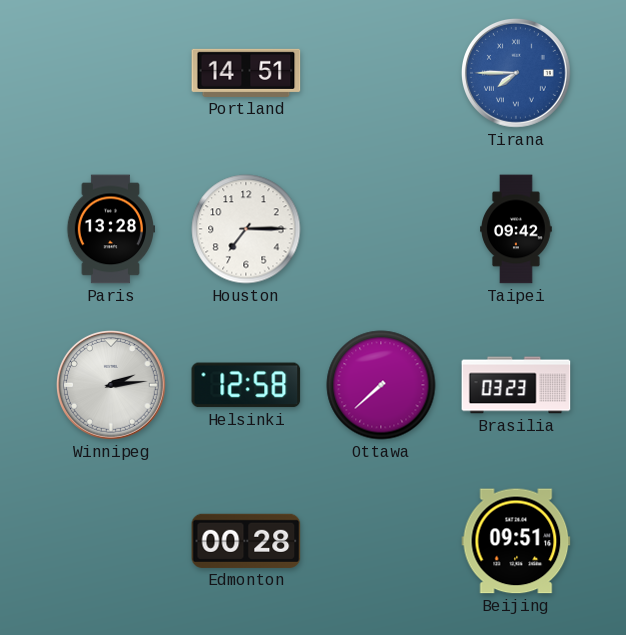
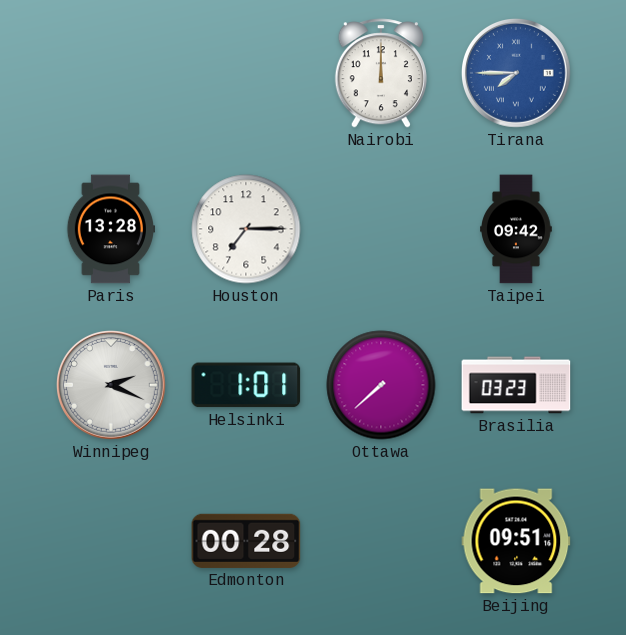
Portland: 14:51 -> none
Nairobi: none -> 12:00
Winnipeg: 2:14 -> 2:19
Helsinki: 12:58 -> 1:01
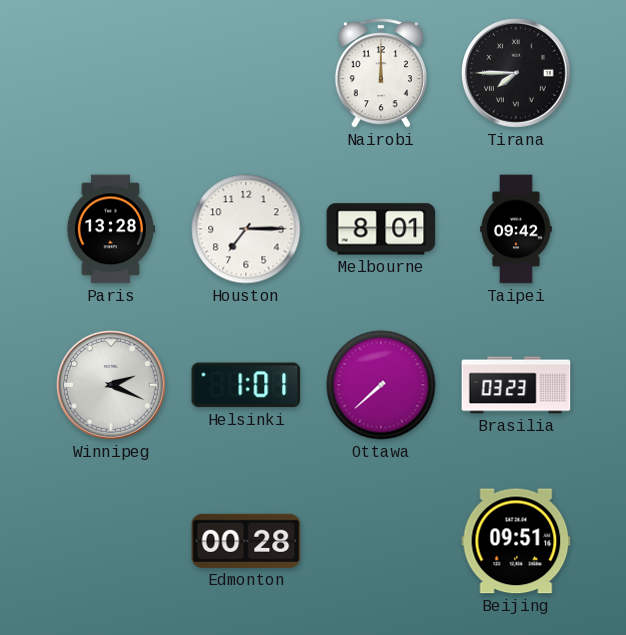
Tirana dial: blue -> black
Melbourne: none -> 8:01
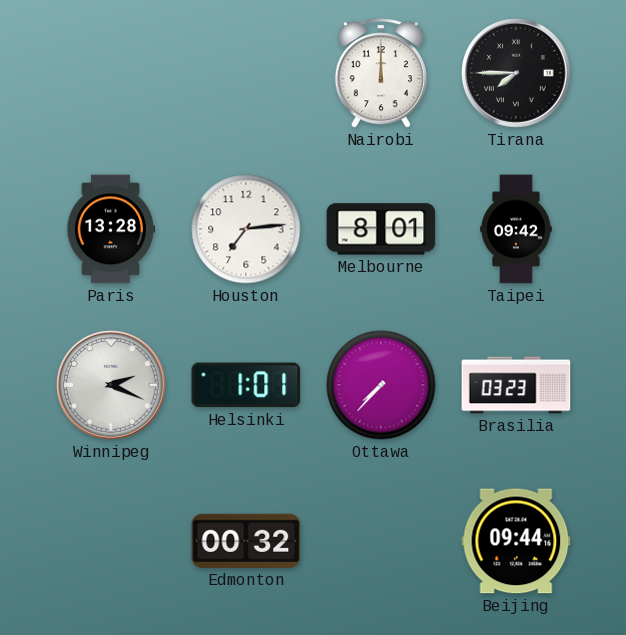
Houston: 7:15 -> 7:14
Ottawa: 7:38 -> 7:37
Edmonton: 00:28 -> 00:32
Beijing: 09:51 -> 09:44
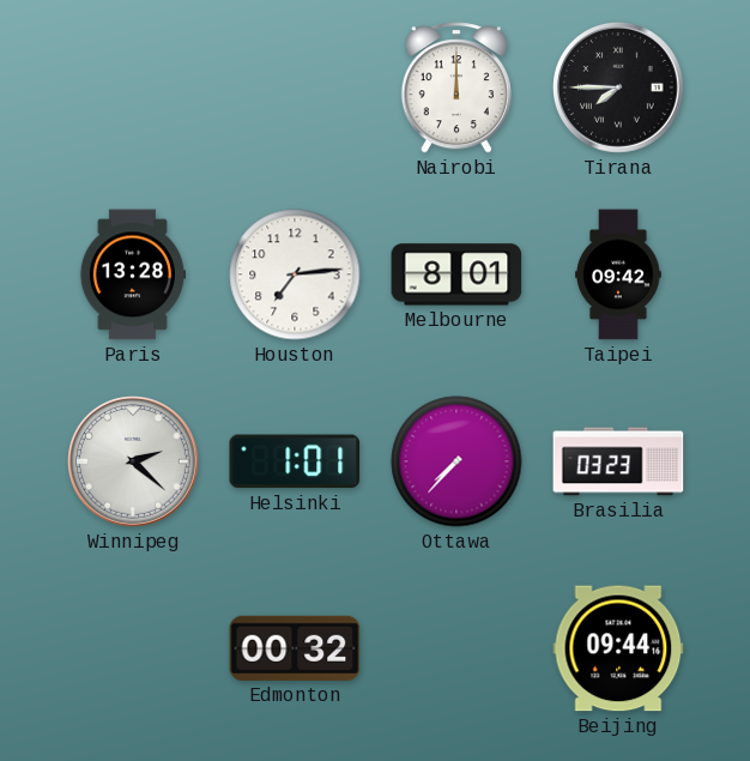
Winnipeg: 2:19 -> 2:22
